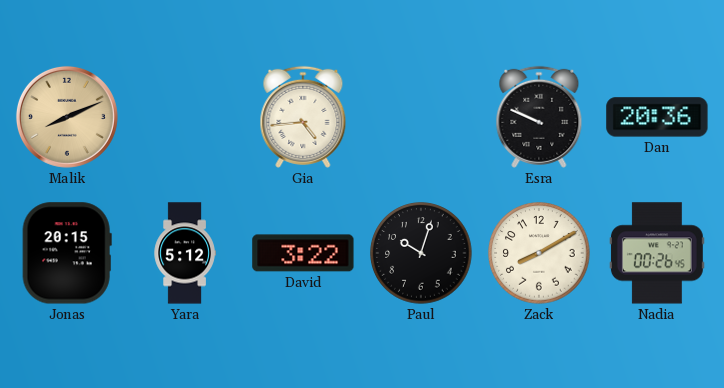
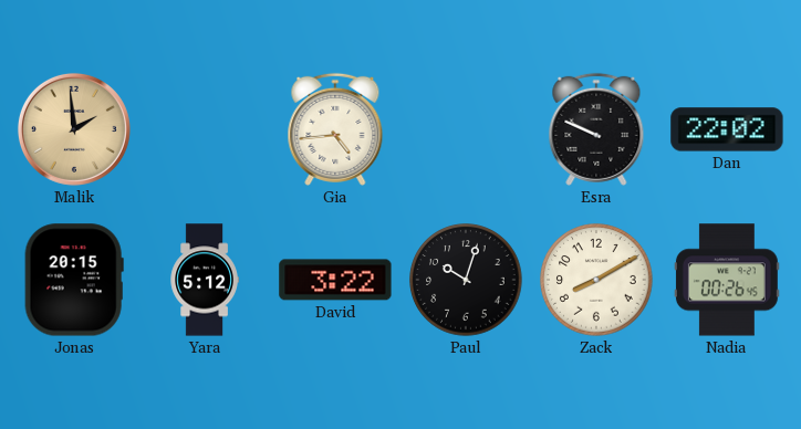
Malik: 8:11 -> 1:59
Dan: 20:36 -> 22:02
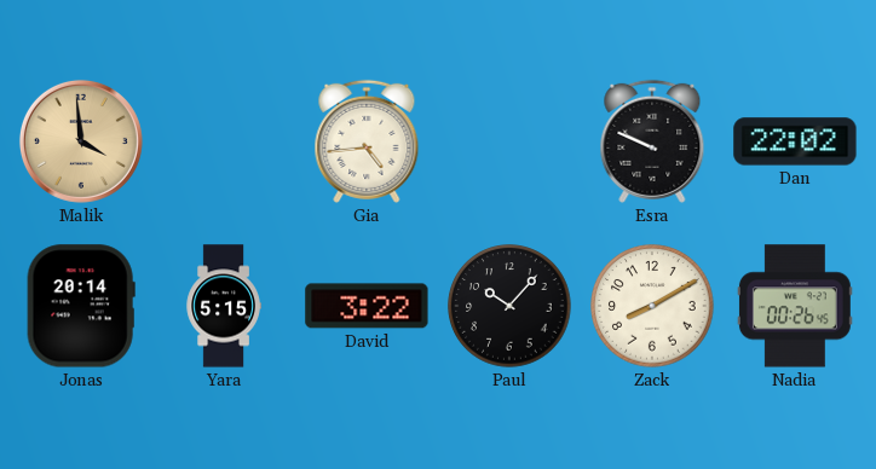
Malik: 1:59 -> 3:59
Jonas: 20:15 -> 20:14
Yara: 5:12 -> 5:15
Paul: 10:03 -> 10:07
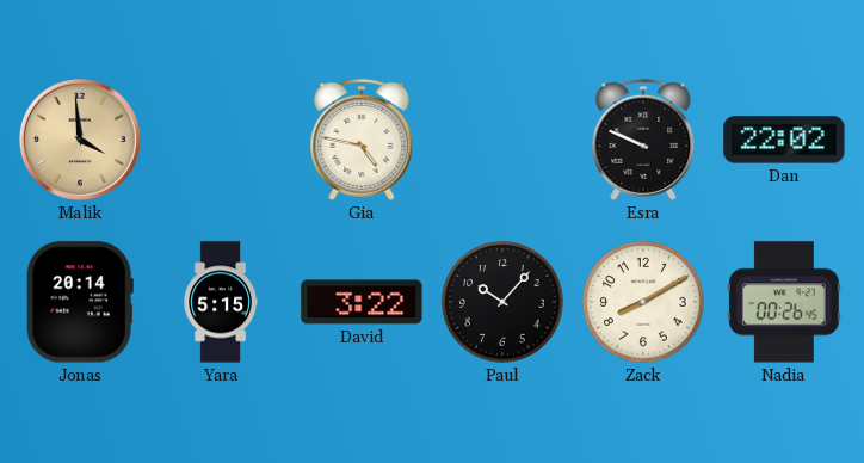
Gia: 4:44 -> 4:47
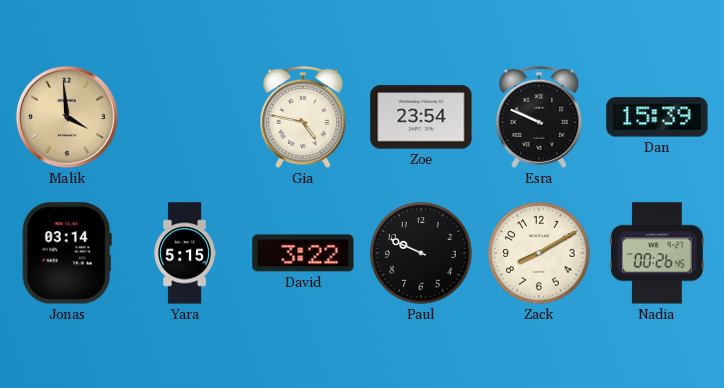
Zoe: none -> 23:54
Dan: 22:02 -> 15:39
Jonas: 20:14 -> 03:14
Paul: 10:07 -> 9:49
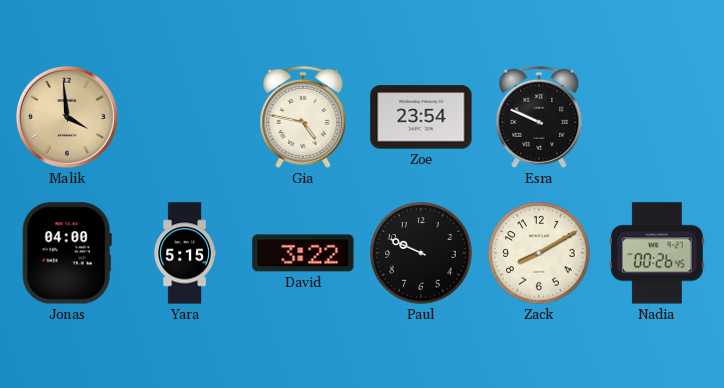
Dan: 15:39 -> none
Jonas: 03:14 -> 04:00
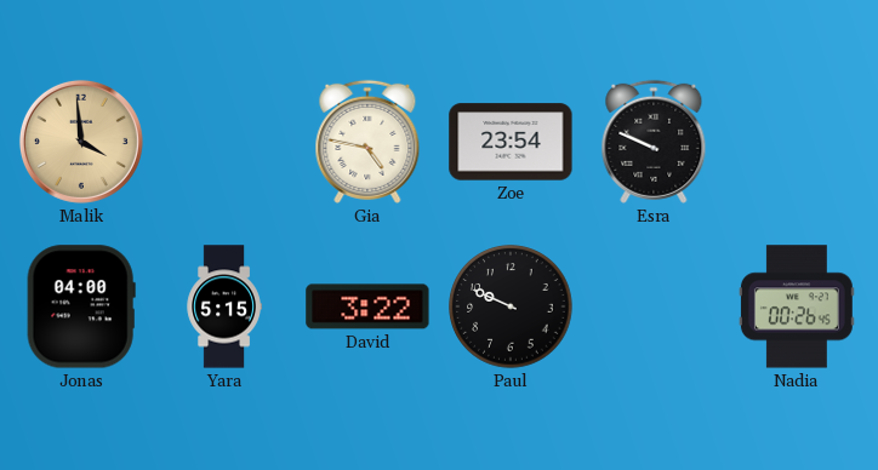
Zack: 8:10 -> none
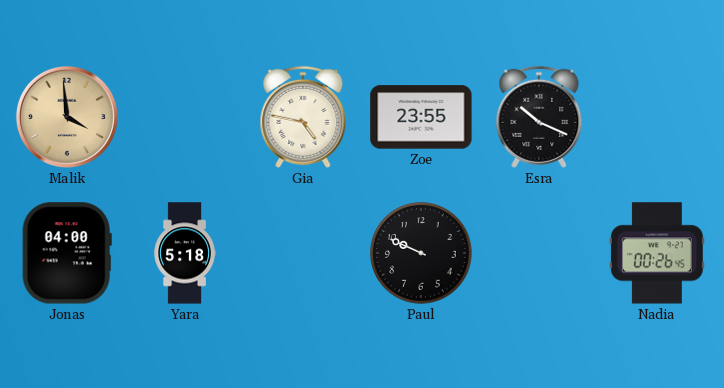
Zoe: 23:54 -> 23:55
Esra: 9:49 -> 10:19
Yara: 5:15 -> 5:18
David: 3:22 -> none
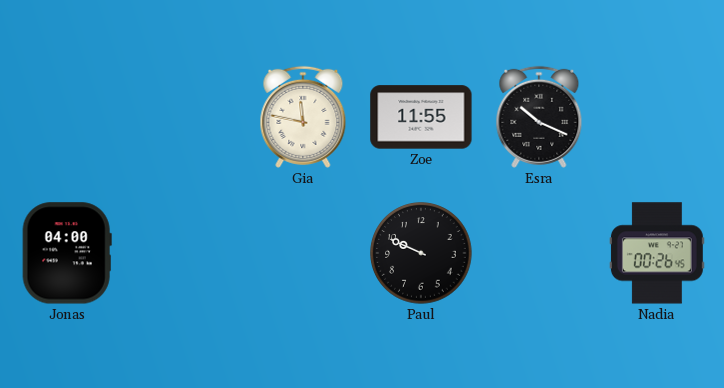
Malik: 3:59 -> none
Gia: 4:47 -> 11:47
Zoe: 23:55 -> 11:55
Yara: 5:18 -> none
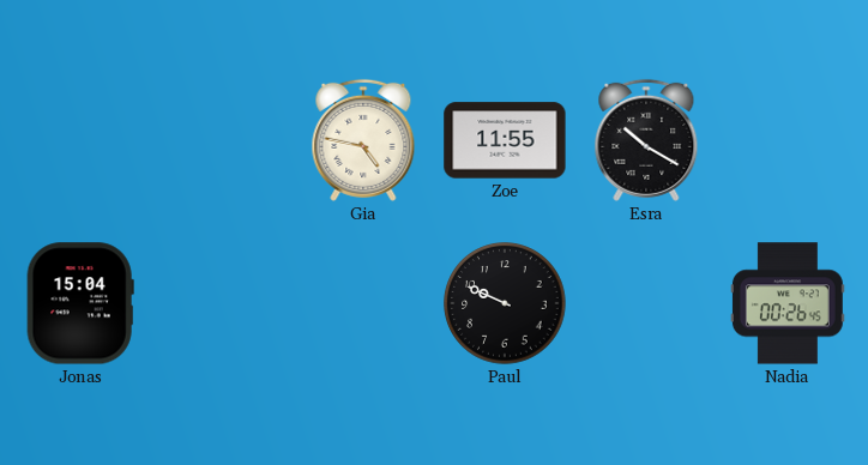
Gia: 11:47 -> 4:47
Esra: 10:19 -> 10:20
Jonas: 04:00 -> 15:04
